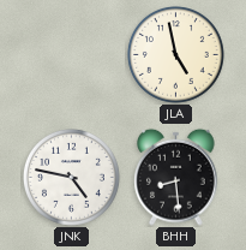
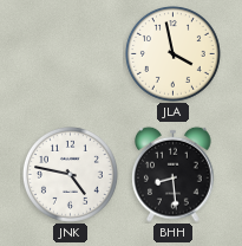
JLA: 4:58 -> 3:58
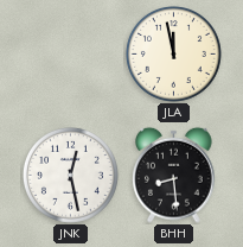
JLA: 3:58 -> 11:58
JNK: 4:47 -> 12:28
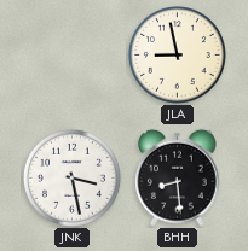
JLA: 11:58 -> 8:58
JNK: 12:28 -> 3:28
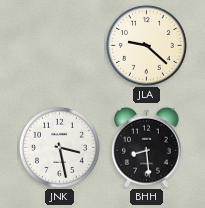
JLA: 8:58 -> 9:22
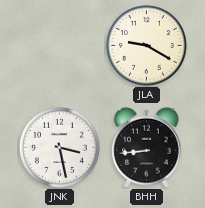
JLA: 9:22 -> 9:20
BHH: 8:29 -> 8:44
